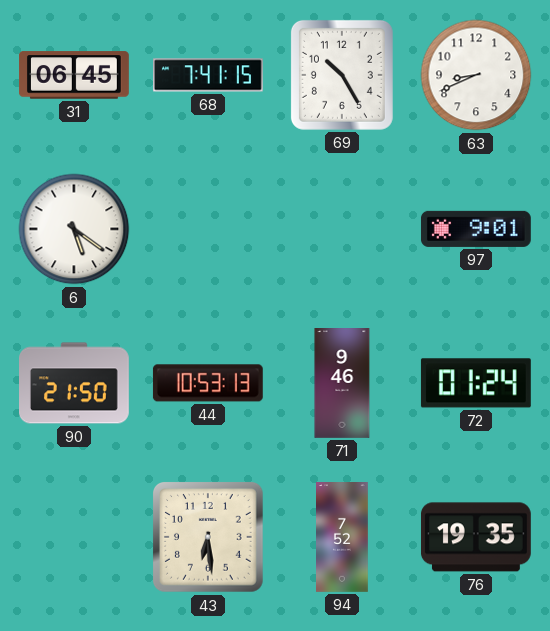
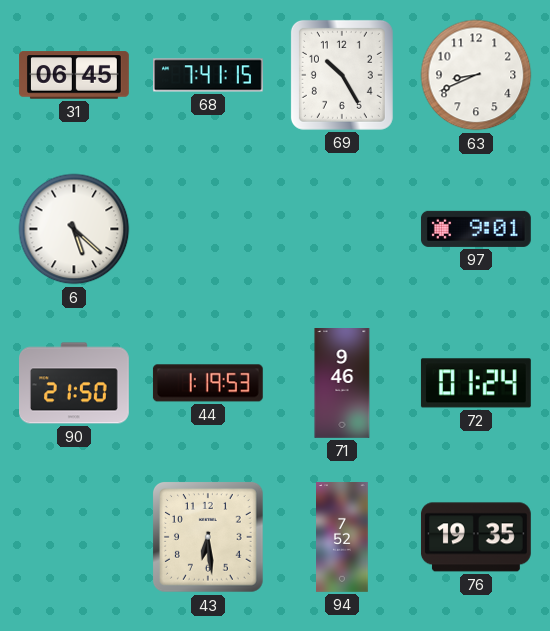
6: 5:21 -> 5:22
44: 10:53 -> 1:19
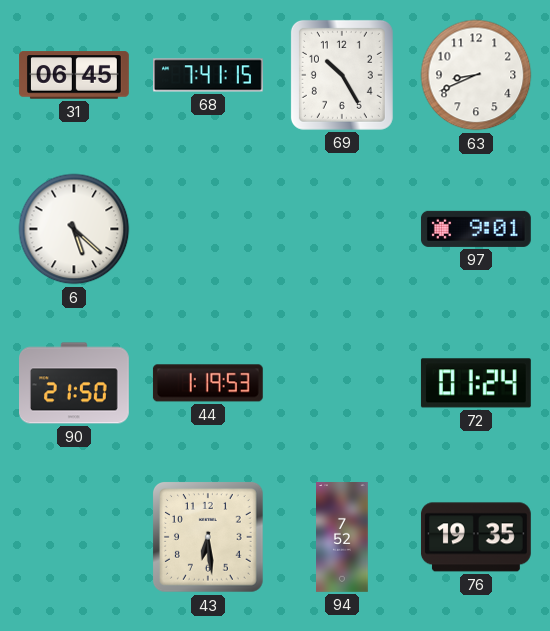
71: 9:46 -> none
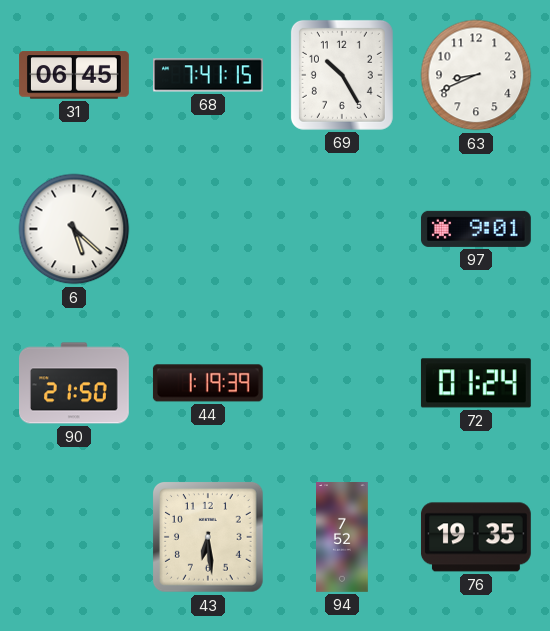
44: 1:19:53 -> 1:19:39
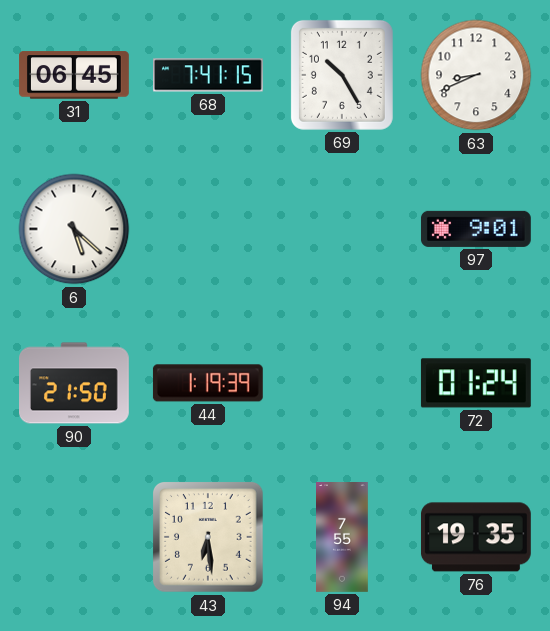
94: 7:52 -> 7:55
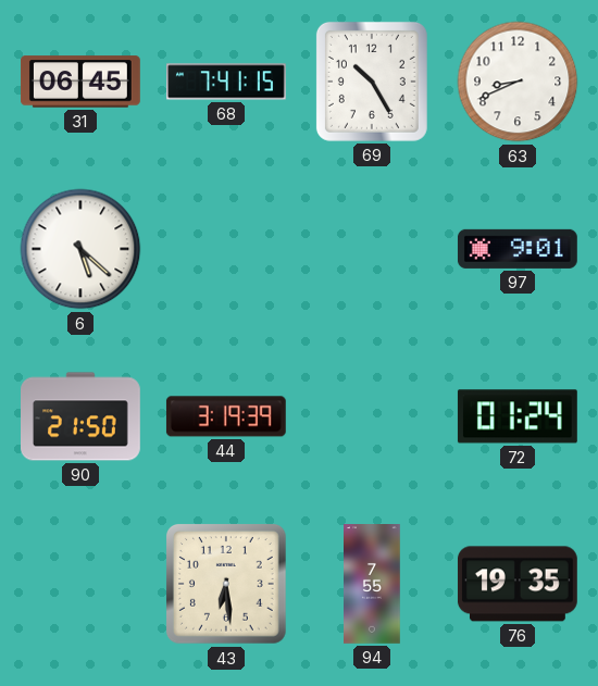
44: 1:19 -> 3:19
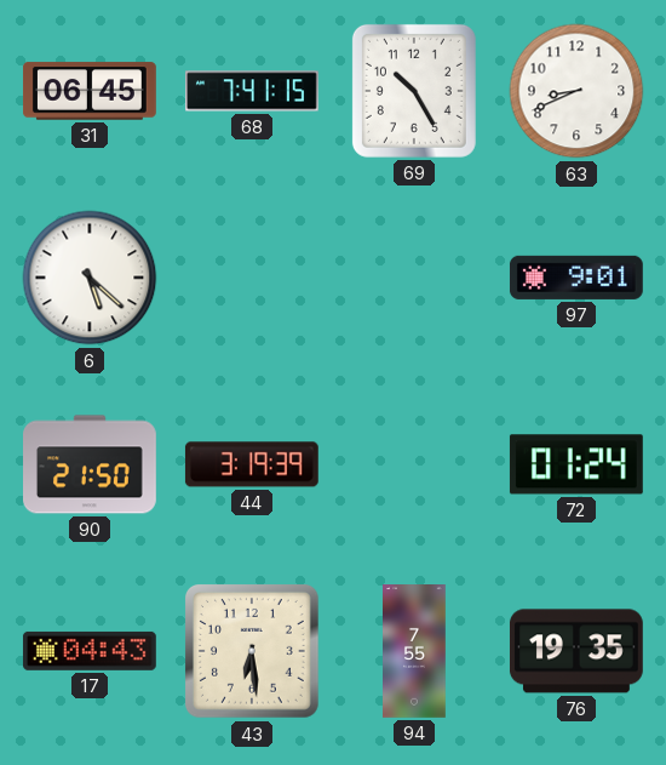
17: none -> 04:43
